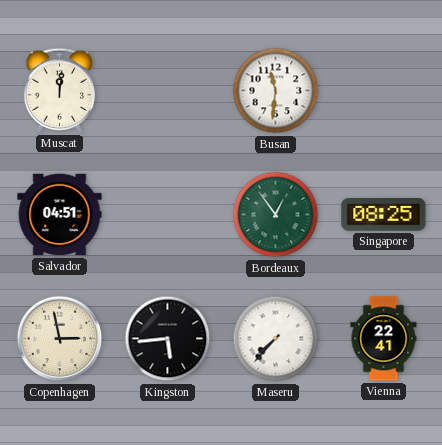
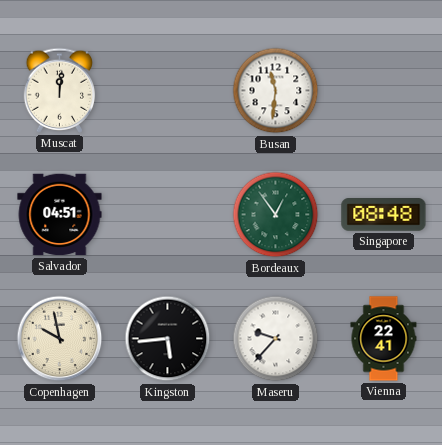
Singapore: 08:25 -> 08:48
Copenhagen: 2:58 -> 9:58
Maseru: 7:37 -> 9:37
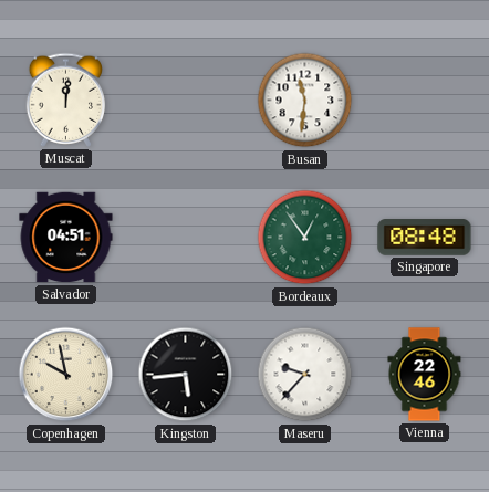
Vienna: 22:41 -> 22:46
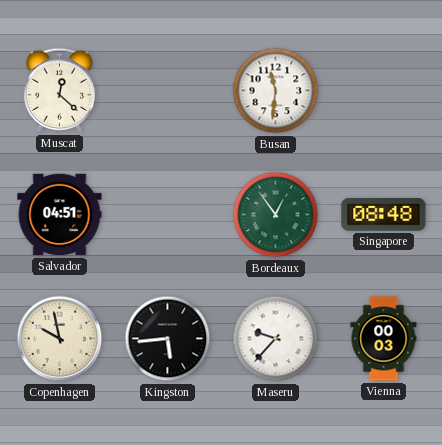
Muscat: 12:01 -> 12:22
Vienna: 22:46 -> 00:03
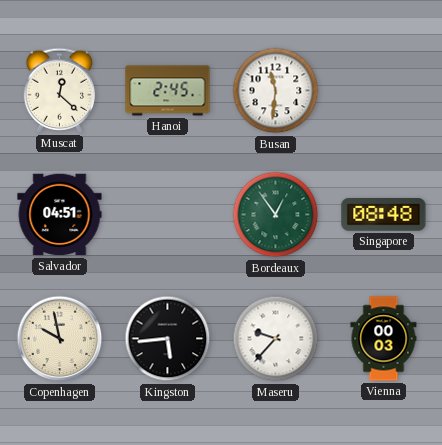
Hanoi: none -> 2:45
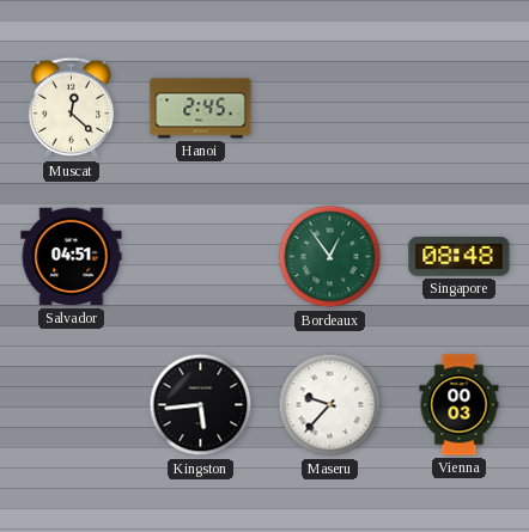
Busan: 11:31 -> none
Copenhagen: 9:58 -> none
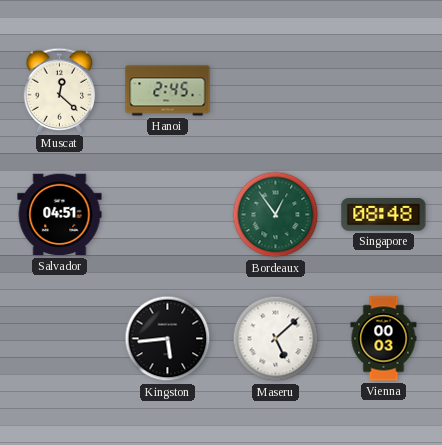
Maseru: 9:37 -> 5:08
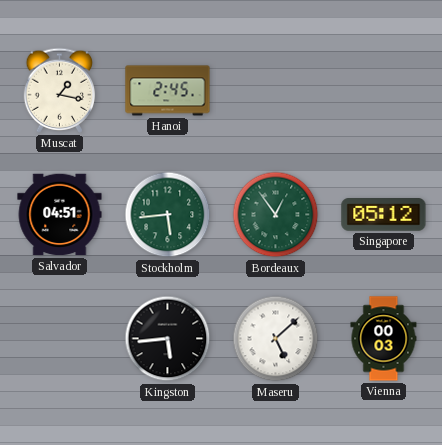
Muscat: 12:22 -> 1:17
Stockholm: none -> 5:44
Singapore: 08:48 -> 05:12
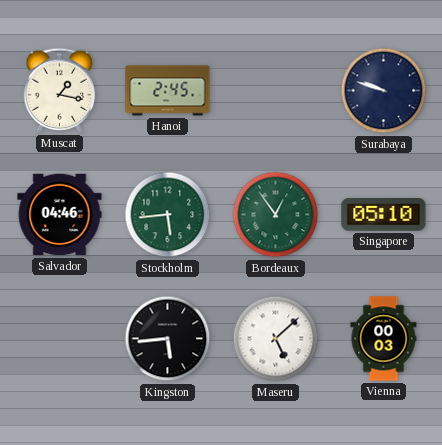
Surabaya: none -> 9:48
Salvador: 04:51 -> 04:46
Singapore: 05:12 -> 05:10
